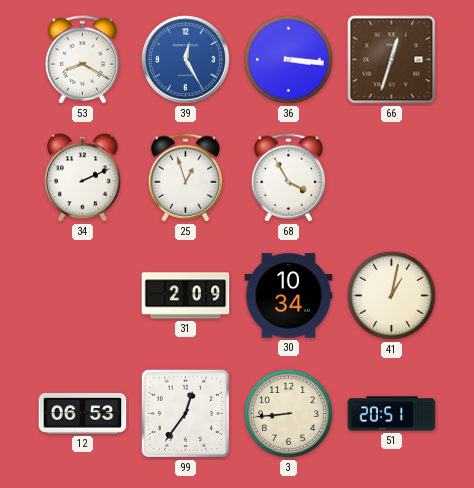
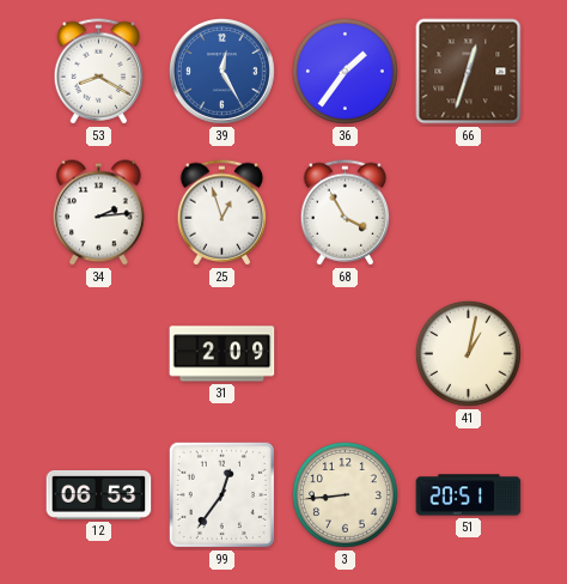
36: 3:16 -> 1:36
34: 2:11 -> 2:14
30: 10:34 -> none
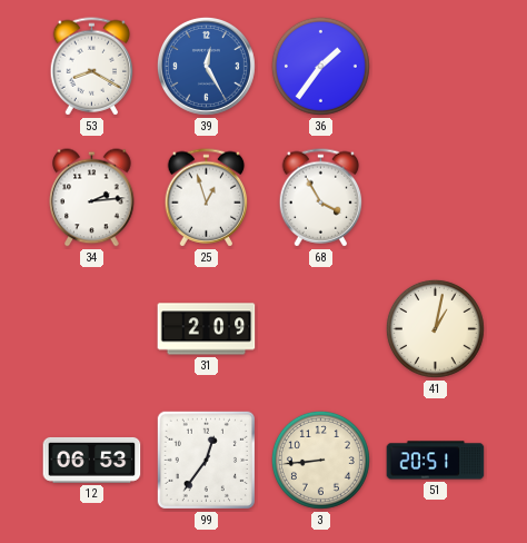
66: 12:33 -> none
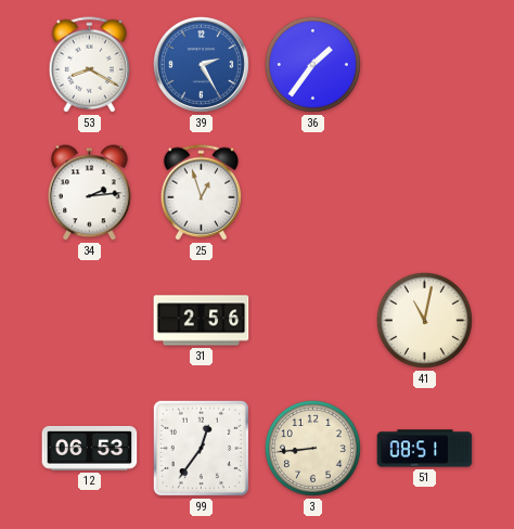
39: 12:25 -> 2:25
68: 3:55 -> none
31: 2:09 -> 2:56
41: 1:02 -> 11:02
51: 20:51 -> 08:51
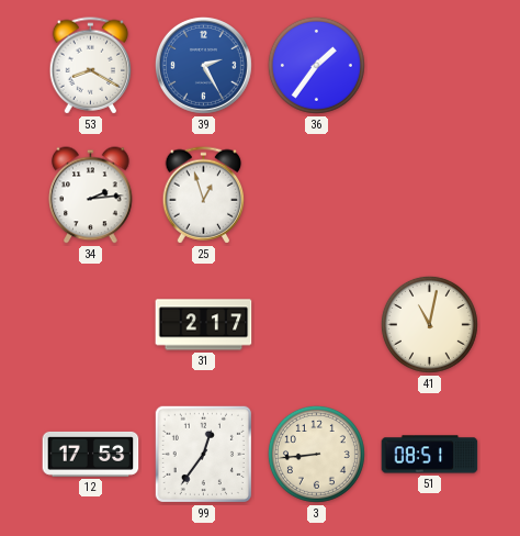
31: 2:56 -> 2:17
12: 06:53 -> 17:53
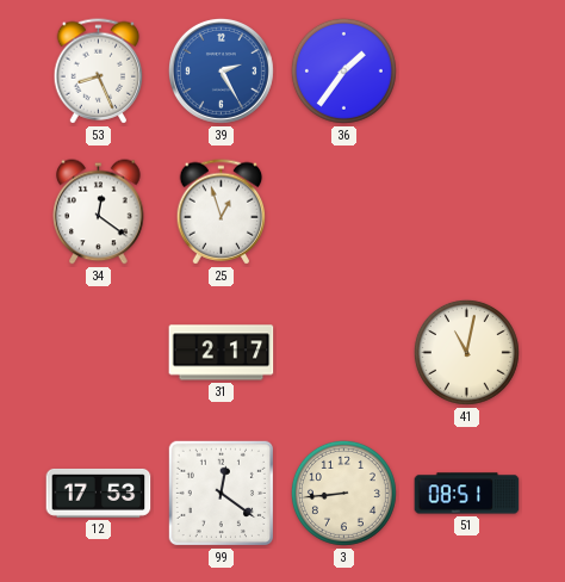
53: 8:20 -> 8:26
34: 2:14 -> 12:21
99: 12:36 -> 12:21
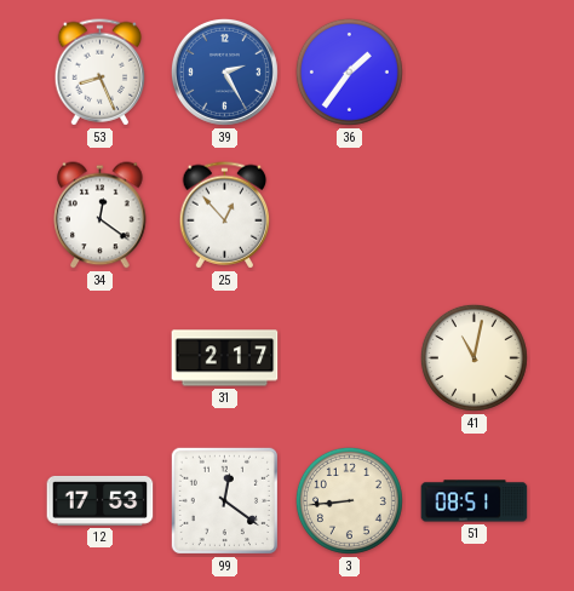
25: 12:57 -> 12:53
